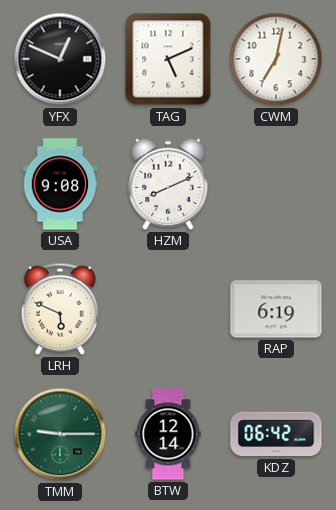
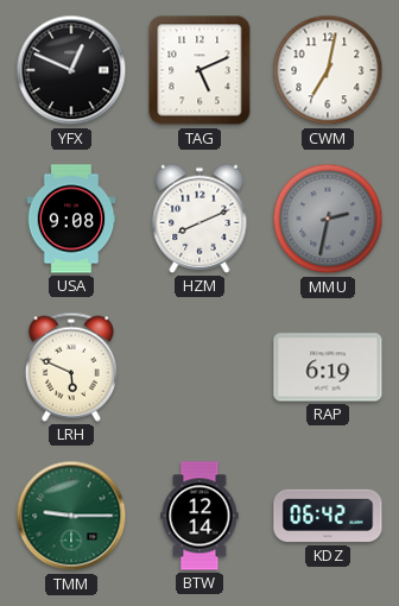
MMU: none -> 2:32
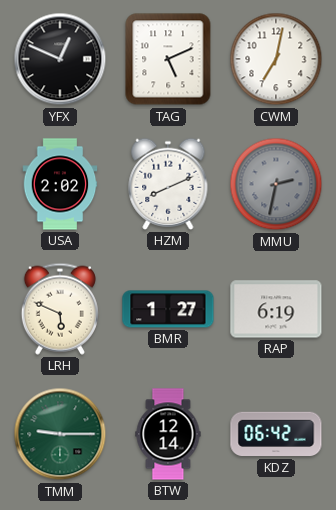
USA: 9:08 -> 2:02
BMR: none -> 1:27
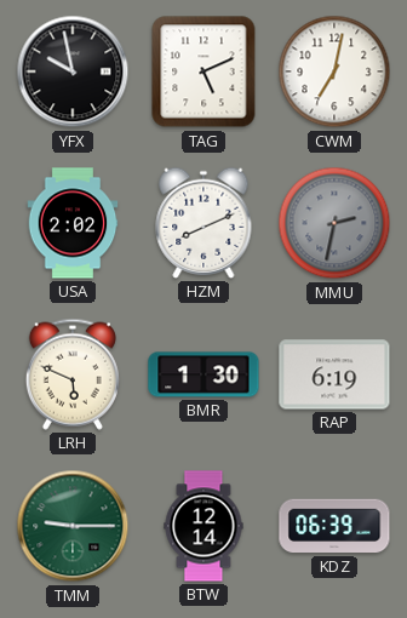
YFX: 12:49 -> 9:58
BMR: 1:27 -> 1:30
KDZ: 06:42 -> 06:39
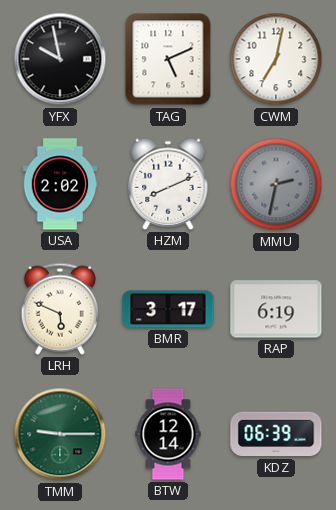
BMR: 1:30 -> 3:17
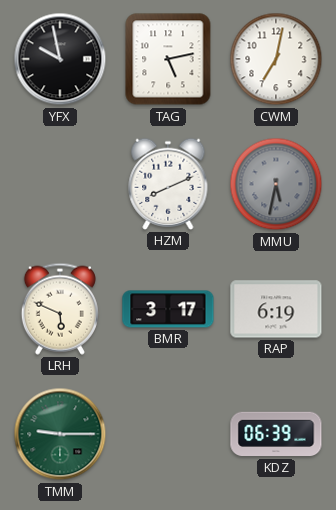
TAG: 5:11 -> 5:13
USA: 2:02 -> none
MMU: 2:32 -> 5:32
BTW: 12:14 -> none
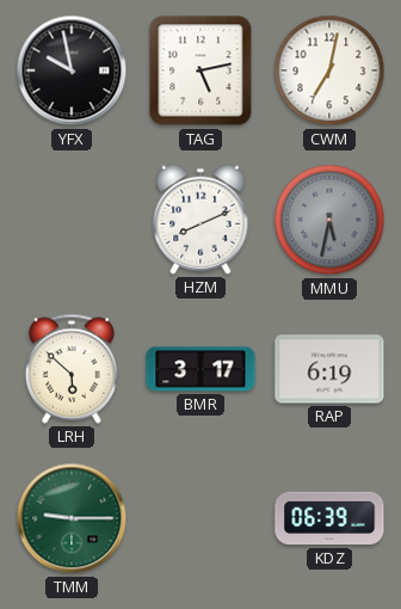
LRH: 5:49 -> 5:52
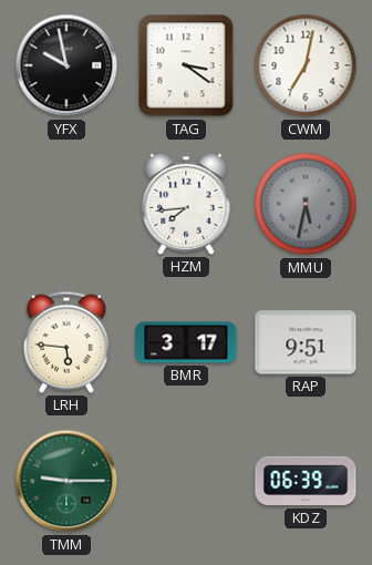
TAG: 5:13 -> 3:21
HZM: 8:11 -> 7:44
LRH: 5:52 -> 5:46
RAP: 6:19 -> 9:51
